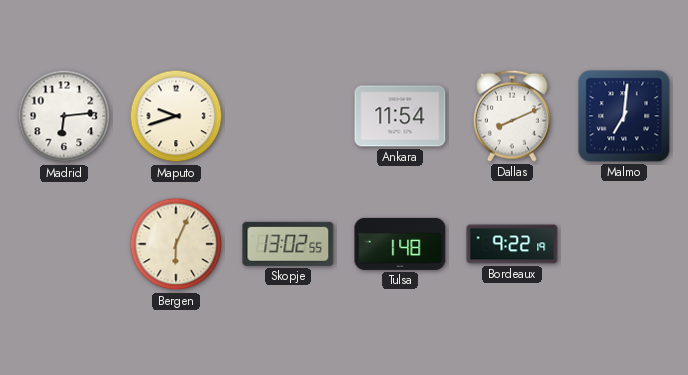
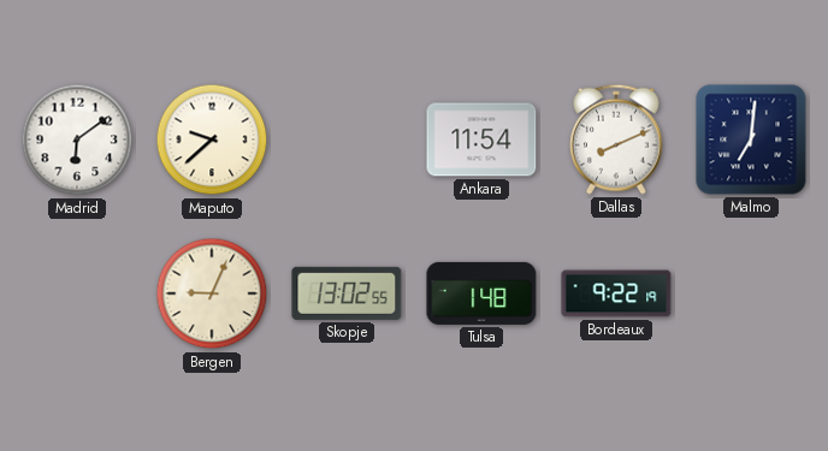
Madrid: 6:14 -> 6:09
Maputo: 9:42 -> 9:38
Bergen: 6:04 -> 9:04
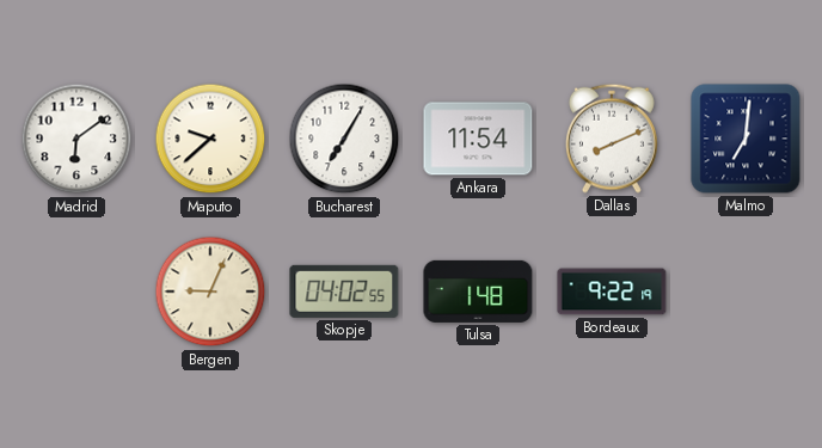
Bucharest: none -> 7:05
Skopje: 13:02 -> 04:02
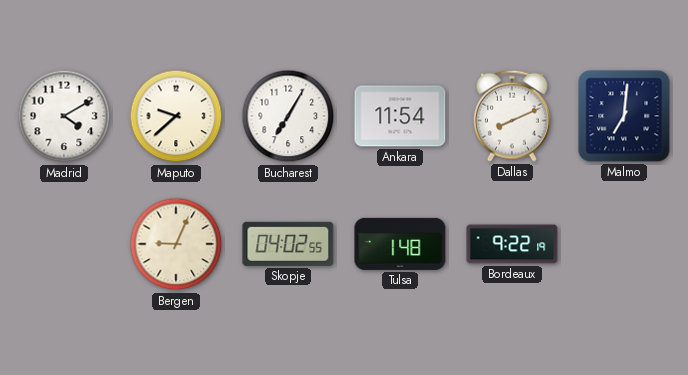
Madrid: 6:09 -> 4:10
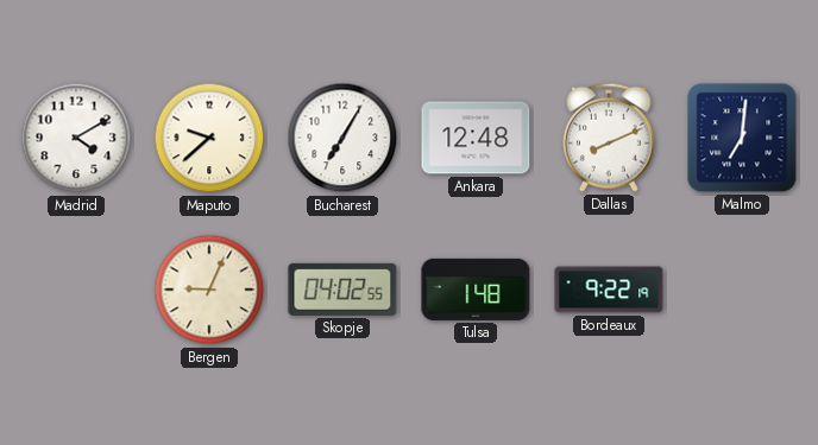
Ankara: 11:54 -> 12:48
